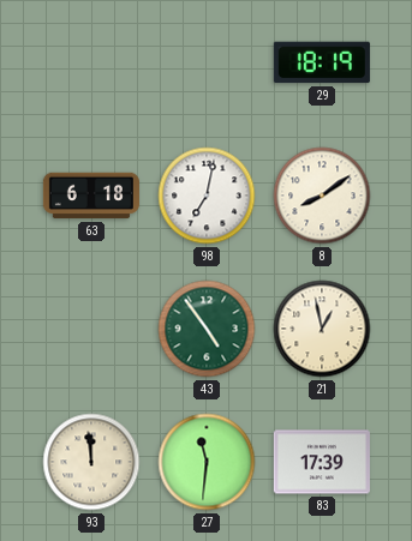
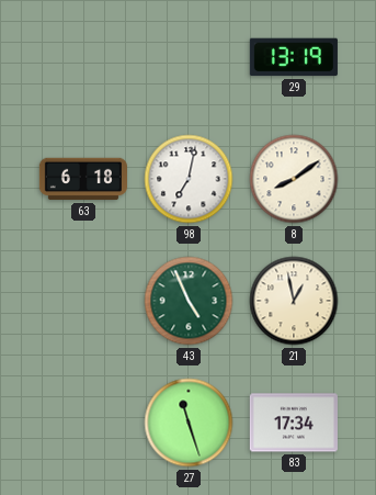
29: 18:19 -> 13:19
43: 4:54 -> 4:56
93: 11:59 -> none
27: 11:31 -> 11:27
83: 17:39 -> 17:34
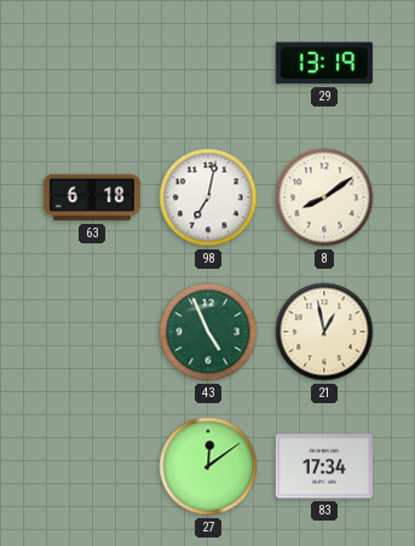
27: 11:27 -> 12:09
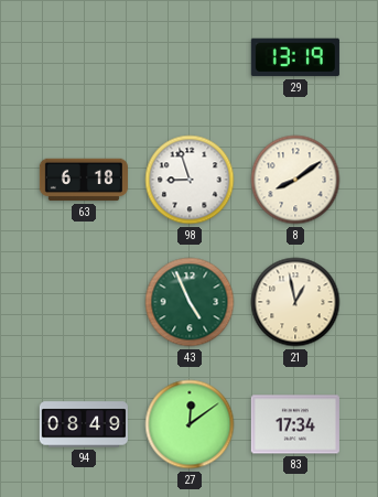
98: 7:02 -> 8:57
94: none -> 08:49
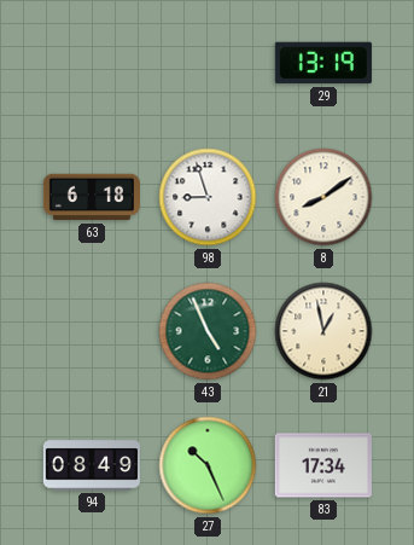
27: 12:09 -> 10:26
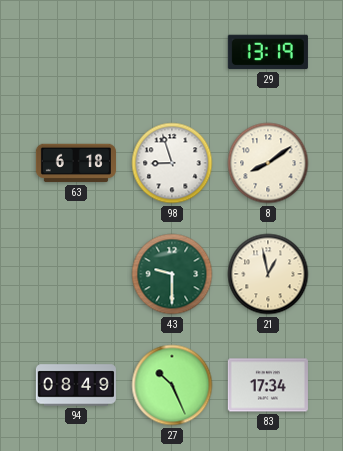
43: 4:56 -> 9:30
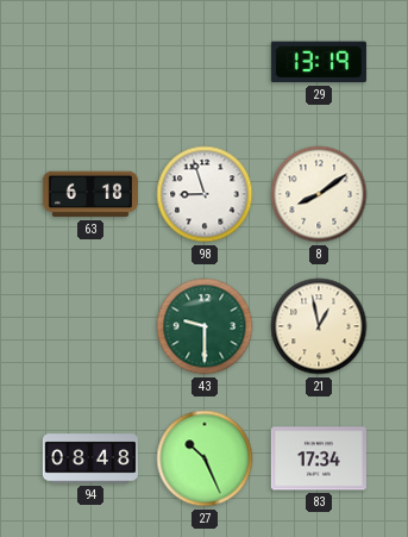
94: 08:49 -> 08:48
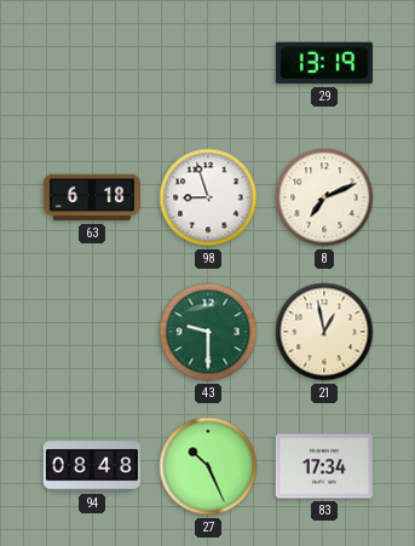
8: 8:09 -> 7:11
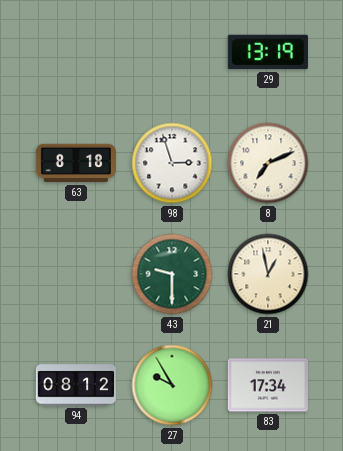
63: 6:18 -> 8:18
98: 8:57 -> 2:57
94: 08:48 -> 08:12
27: 10:26 -> 9:55
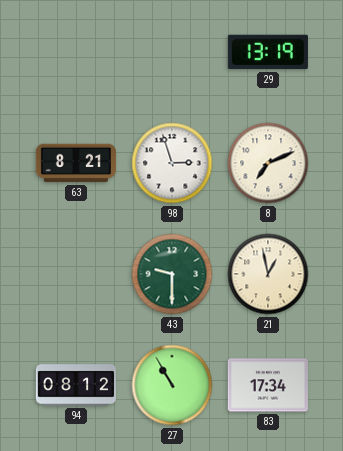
63: 8:18 -> 8:21
27: 9:55 -> 10:55
